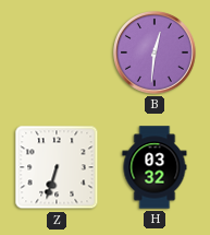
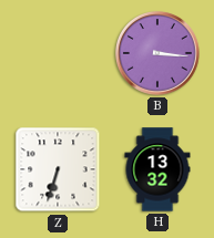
B: 12:31 -> 3:16
H: 03:32 -> 13:32
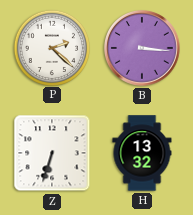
P: none -> 2:22
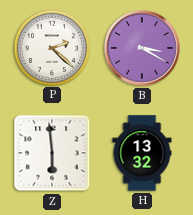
B: 3:16 -> 3:20
Z: 6:33 -> 5:59
